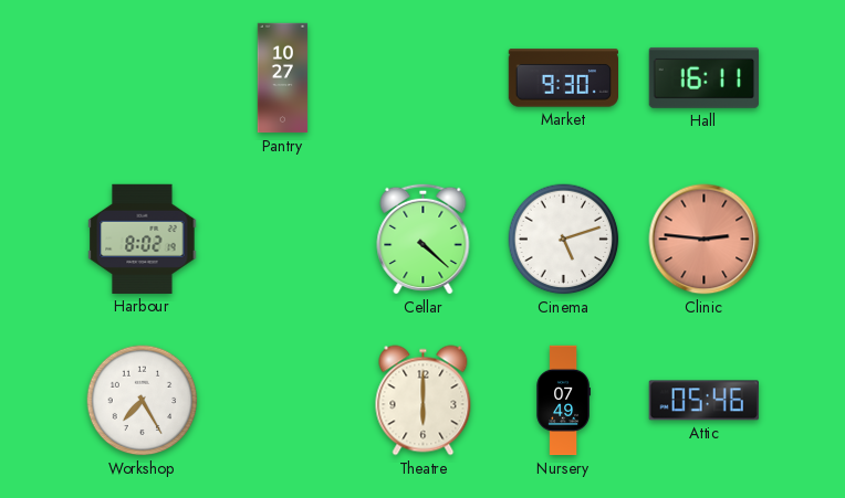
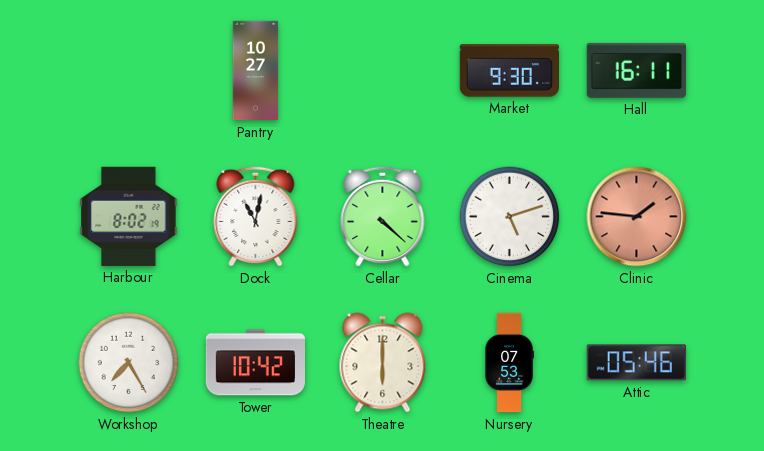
Dock: none -> 11:02
Clinic: 2:46 -> 1:46
Tower: none -> 10:42
Nursery: 07:49 -> 07:53
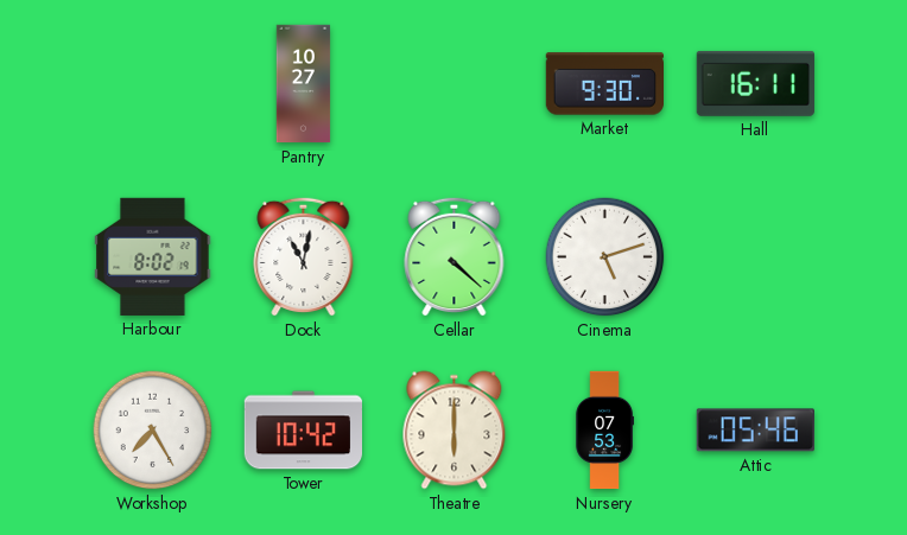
Clinic: 1:46 -> none
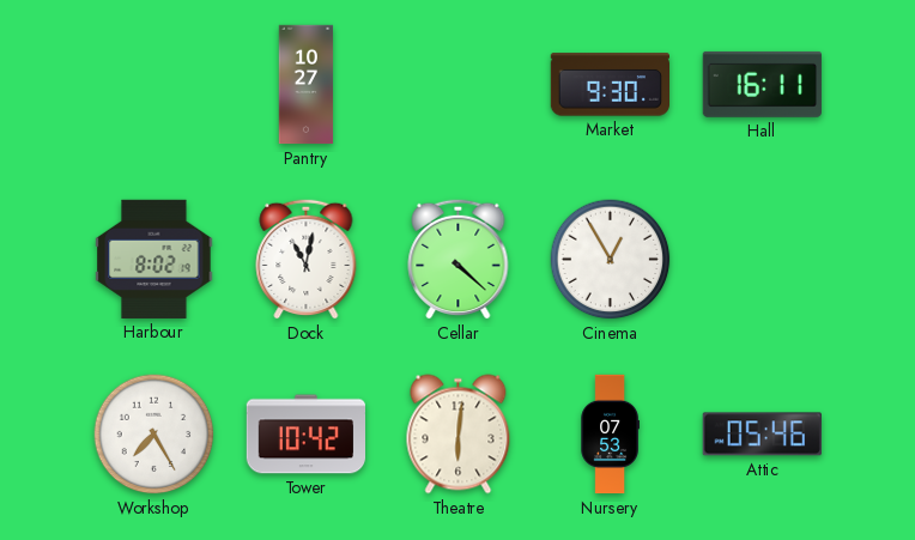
Cinema: 5:12 -> 12:55
Theatre: 6:00 -> 6:01
